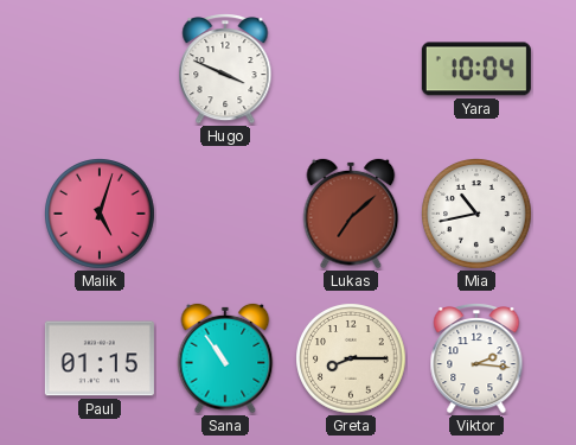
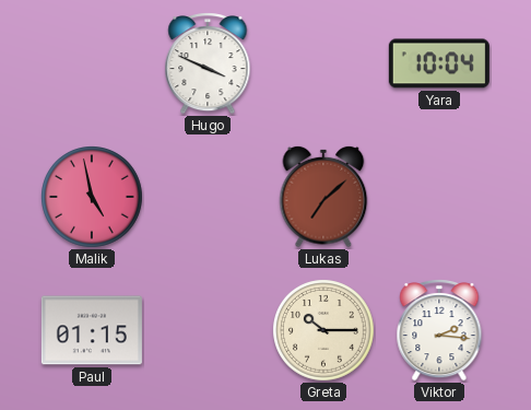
Malik: 5:03 -> 4:58
Mia: 10:43 -> none
Sana: 10:54 -> none
Greta: 8:15 -> 10:15
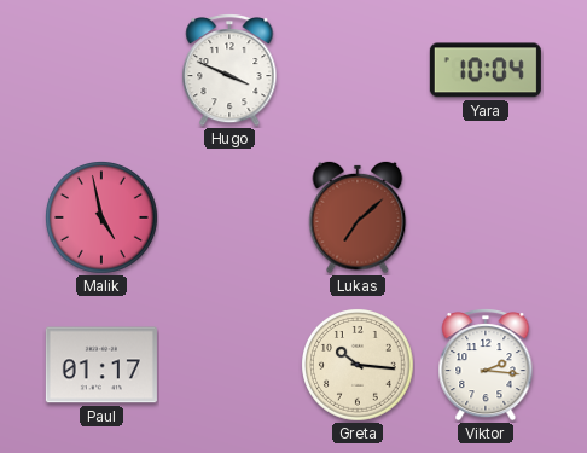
Paul: 01:15 -> 01:17
Greta: 10:15 -> 10:16
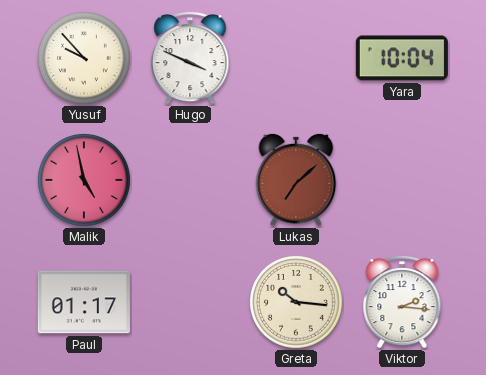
Yusuf: none -> 9:53
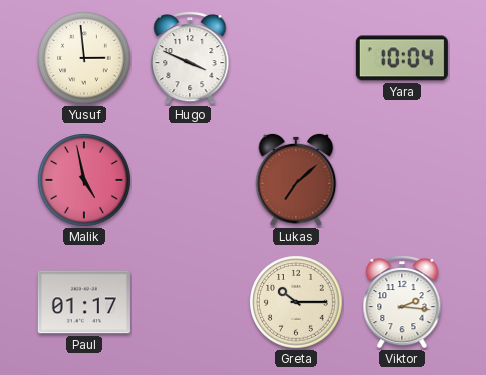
Yusuf: 9:53 -> 2:59
Greta: 10:16 -> 10:15
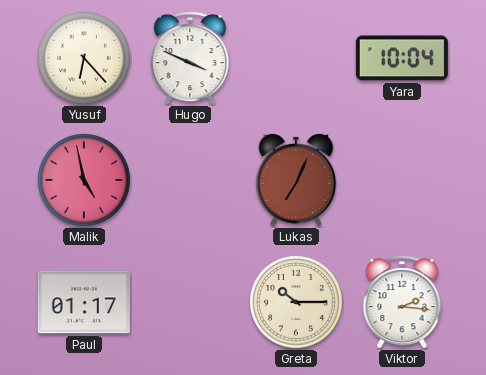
Yusuf: 2:59 -> 6:23
Lukas: 7:08 -> 7:04
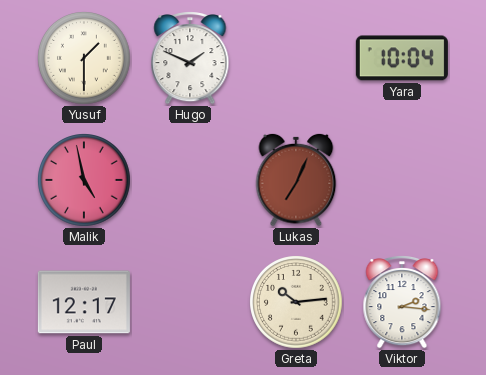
Yusuf: 6:23 -> 1:30
Hugo: 3:49 -> 1:49
Paul: 01:17 -> 12:17
Greta: 10:15 -> 10:14
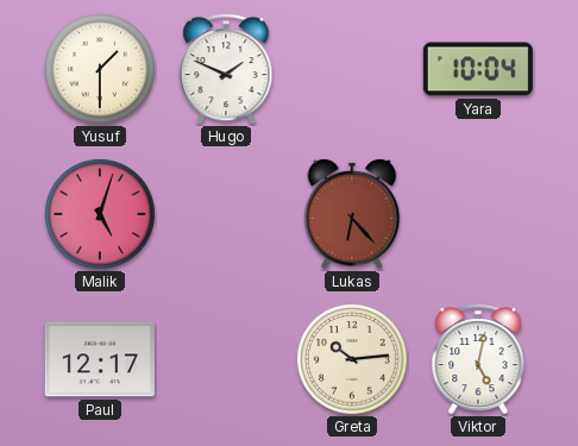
Malik: 4:58 -> 5:03
Lukas: 7:04 -> 6:23
Viktor: 2:16 -> 5:02
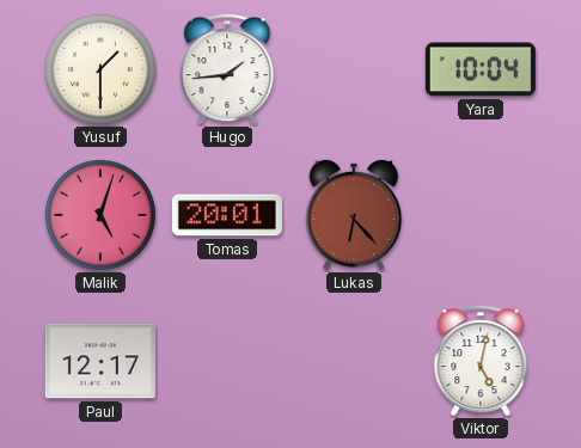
Hugo: 1:49 -> 1:44
Tomas: none -> 20:01
Greta: 10:14 -> none
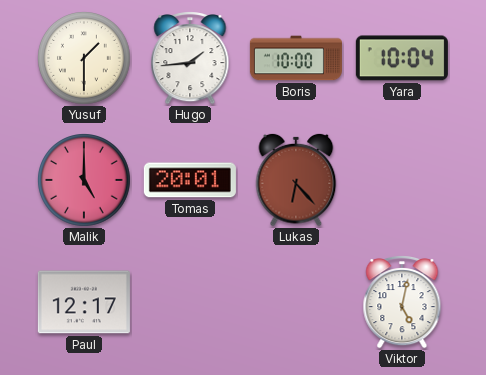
Boris: none -> 10:00
Malik: 5:03 -> 5:00
